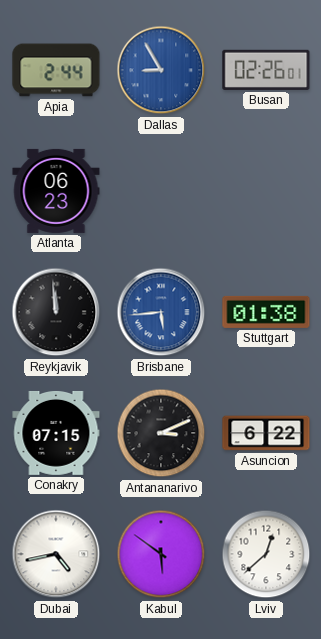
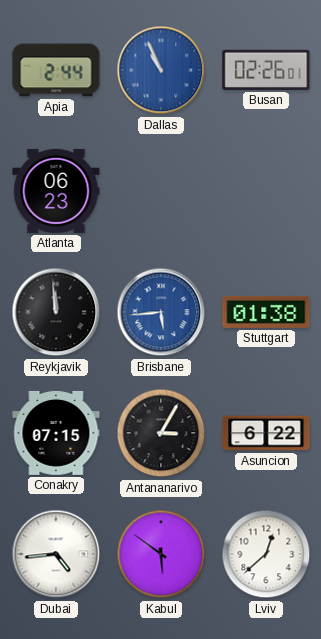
Dallas: 8:55 -> 10:56
Antananarivo: 3:11 -> 3:05
Dubai: 4:43 -> 4:44
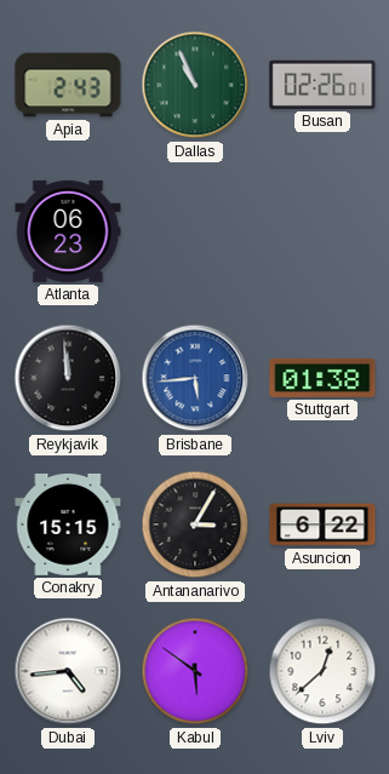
Apia: 2:44 -> 2:43
Dallas dial: blue -> green
Conakry: 07:15 -> 15:15
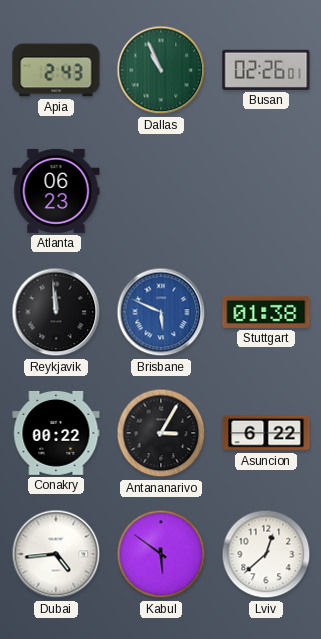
Brisbane: 5:44 -> 5:49
Conakry: 15:15 -> 00:22
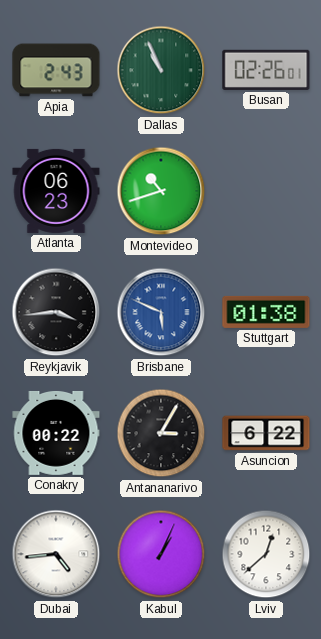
Montevideo: none -> 10:42
Reykjavik: 11:59 -> 3:44
Kabul: 5:51 -> 1:04
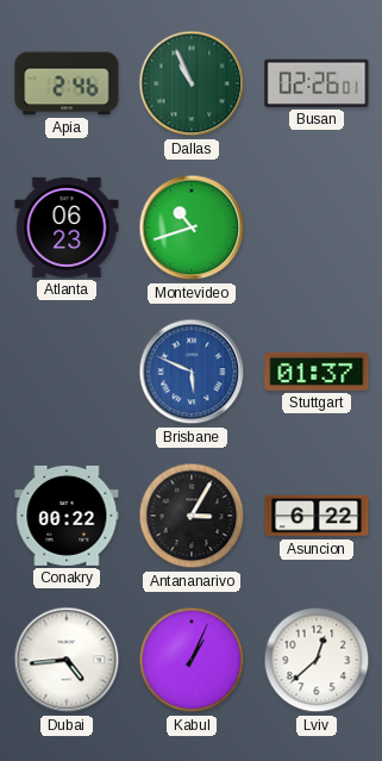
Apia: 2:43 -> 2:46
Reykjavik: 3:44 -> none
Stuttgart: 01:38 -> 01:37
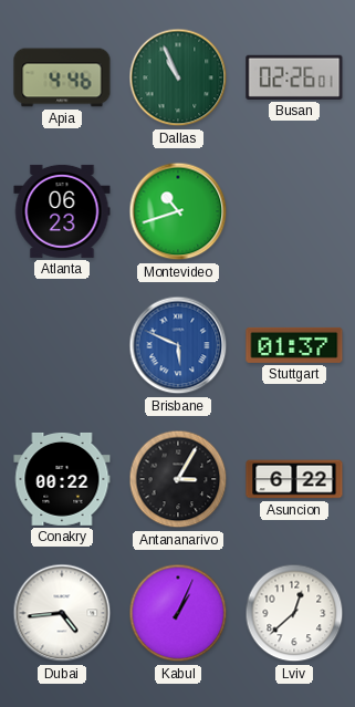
Apia: 2:46 -> 4:46
